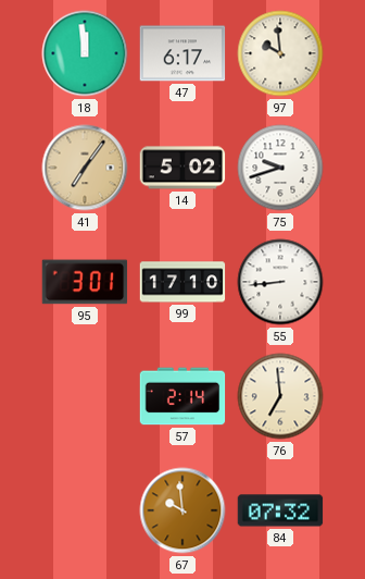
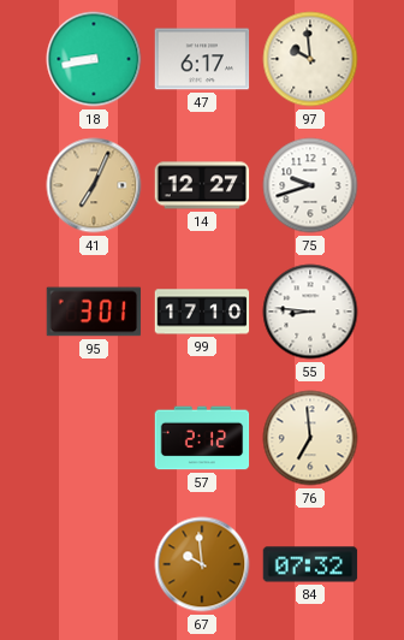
18: 11:59 -> 8:43
41: 7:06 -> 7:04
14: 5:02 -> 12:27
55: 8:44 -> 8:46
57: 2:14 -> 2:12
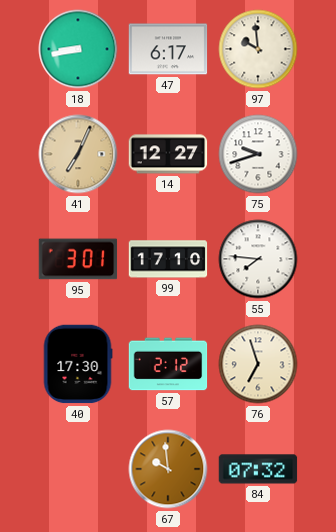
55: 8:46 -> 7:46
40: none -> 17:30
76: 6:59 -> 6:57
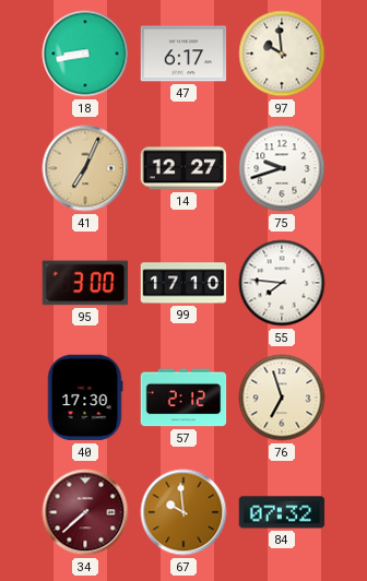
95: 3:01 -> 3:00
34: none -> 7:38
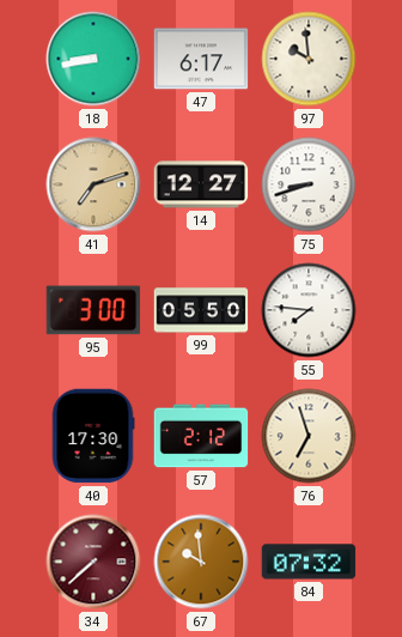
41: 7:04 -> 7:12
75: 9:42 -> 8:42
99: 17:10 -> 05:50
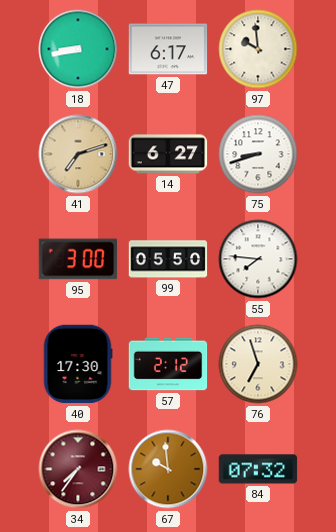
14: 12:27 -> 6:27
34: 7:38 -> 7:36
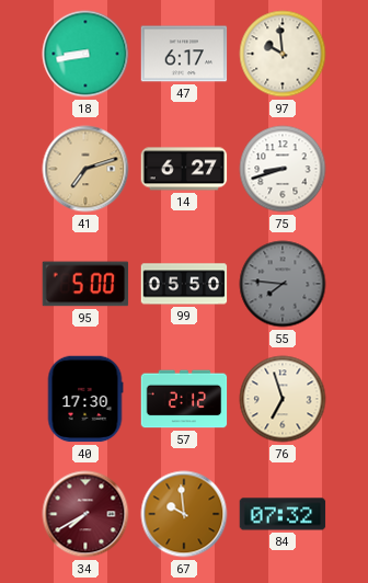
95: 3:00 -> 5:00
55 dial: white -> grey
34: 7:36 -> 7:40
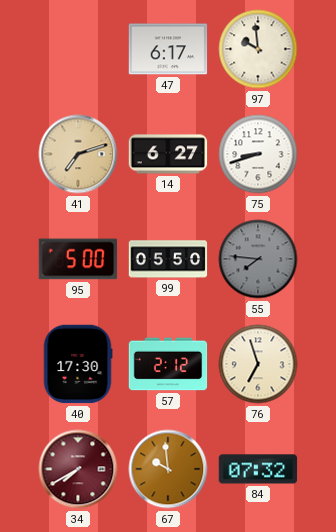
18: 8:43 -> none
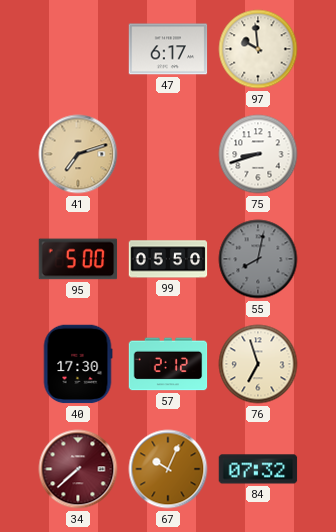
14: 6:27 -> none
55: 7:46 -> 8:02
34: 7:40 -> 7:38
67: 9:59 -> 10:04
